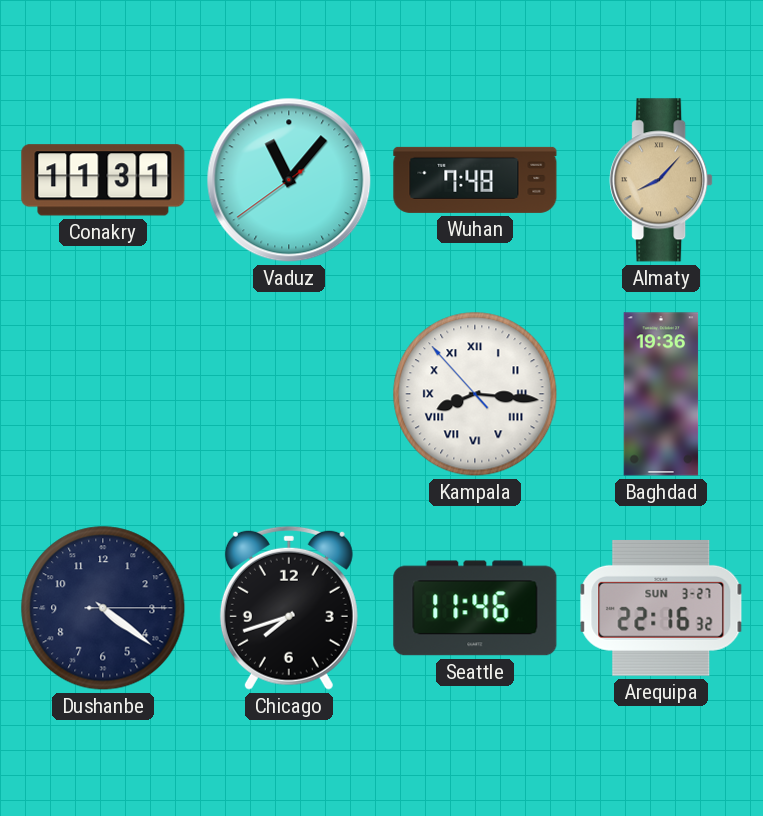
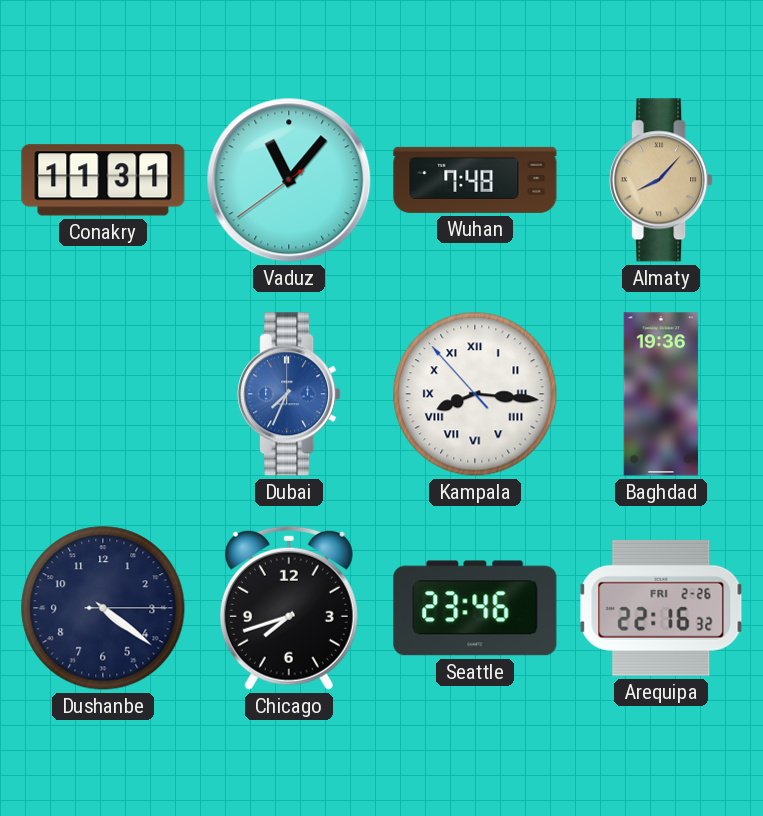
Dubai: none -> 7:34
Seattle: 11:46 -> 23:46
Arequipa date: SUN 3-27 -> FRI 2-26
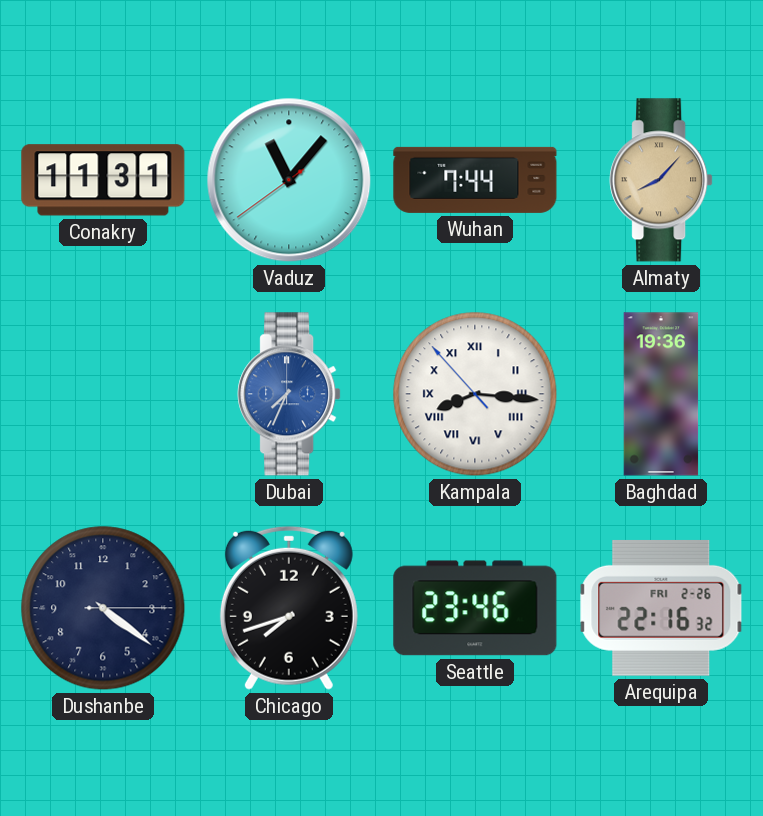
Wuhan: 7:48 -> 7:44
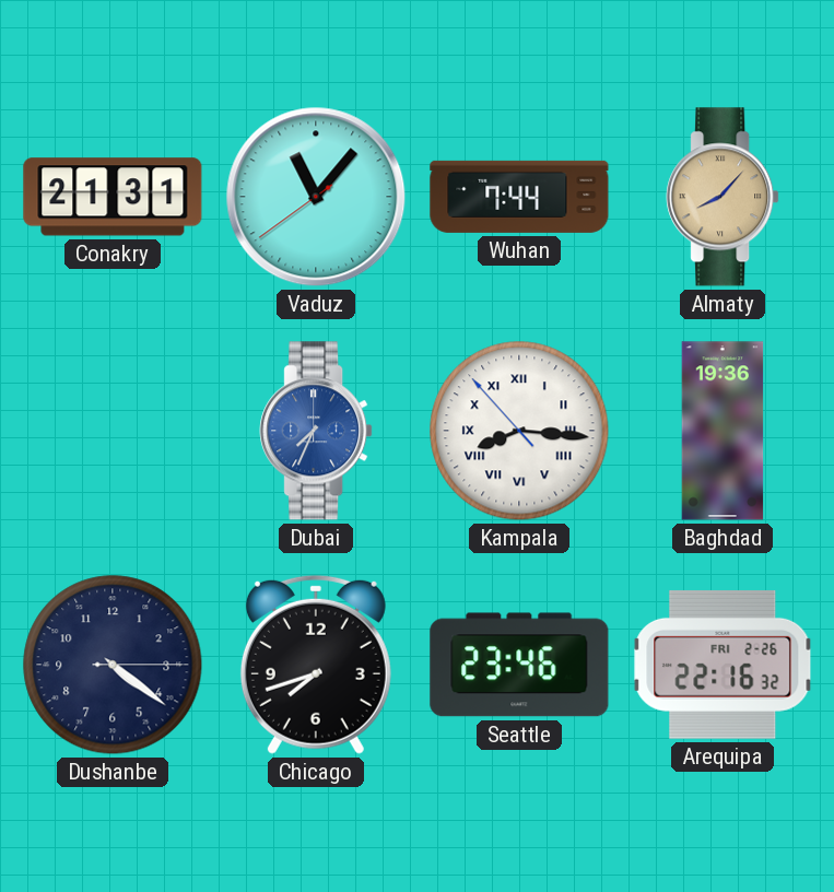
Conakry: 11:31 -> 21:31
